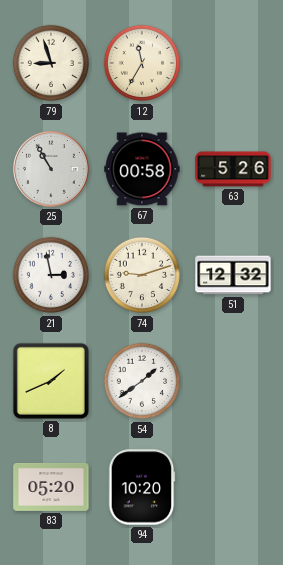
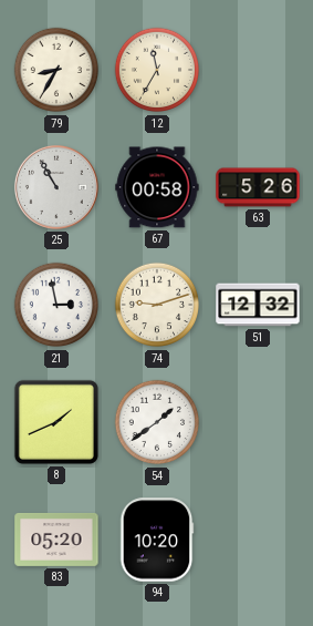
79: 8:57 -> 8:35
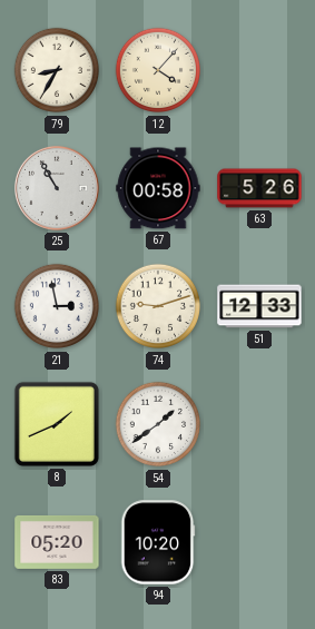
12: 11:35 -> 4:07
51: 12:32 -> 12:33
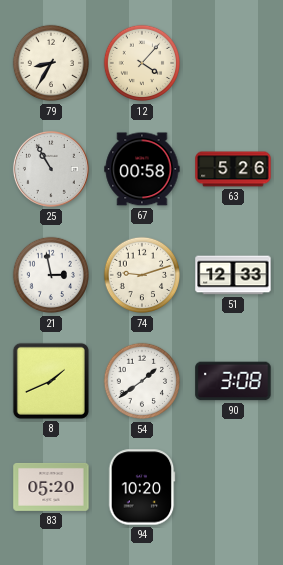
90: none -> 3:08
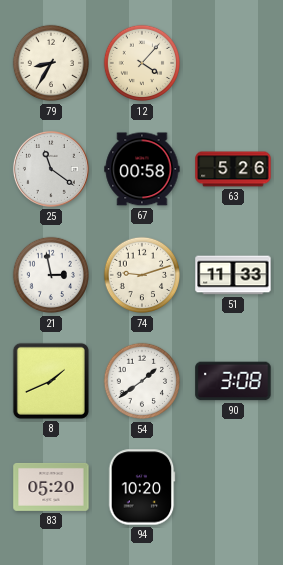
25: 10:55 -> 11:21
51: 12:33 -> 11:33
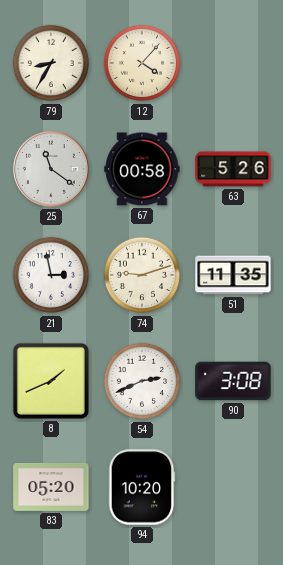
51: 11:33 -> 11:35
54: 1:39 -> 2:41
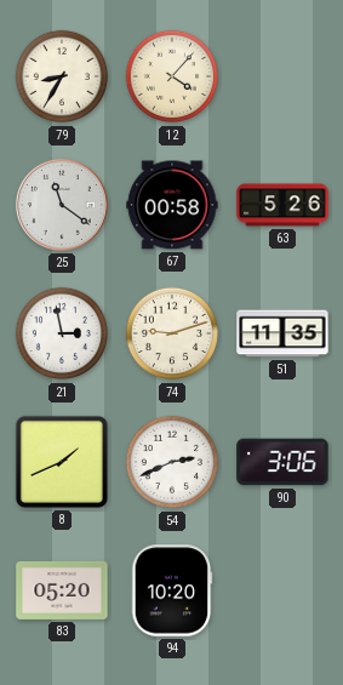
90: 3:08 -> 3:06
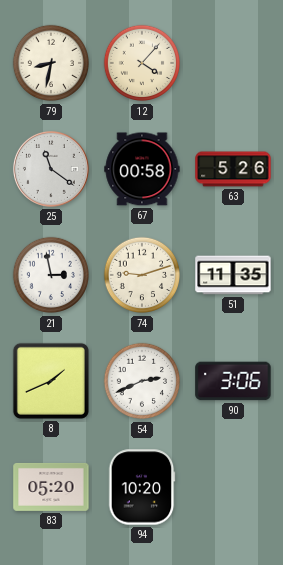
79: 8:35 -> 8:32
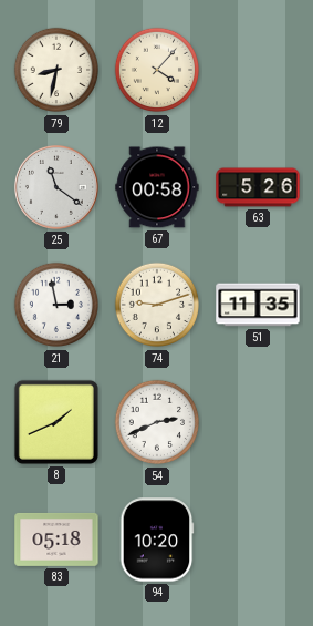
90: 3:06 -> none
83: 05:20 -> 05:18
